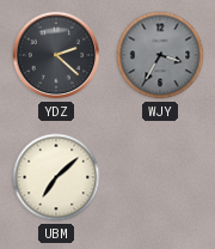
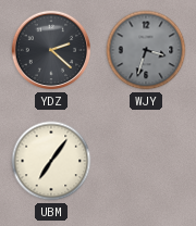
WJY: 3:35 -> 3:33
UBM: 7:08 -> 7:06
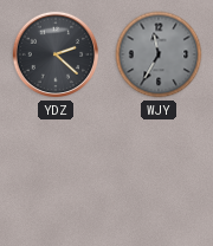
WJY: 3:33 -> 11:35
UBM: 7:06 -> none
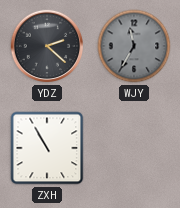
ZXH: none -> 10:55
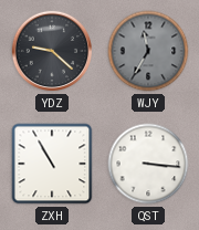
YDZ: 2:22 -> 9:22
QST: none -> 3:16
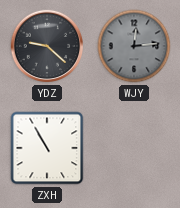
WJY: 11:35 -> 12:14
QST: 3:16 -> none
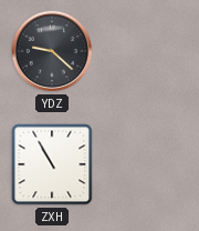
WJY: 12:14 -> none
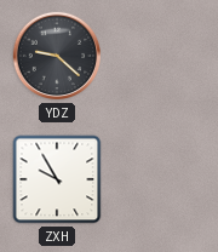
ZXH: 10:55 -> 9:55
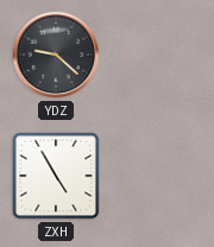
ZXH: 9:55 -> 4:55
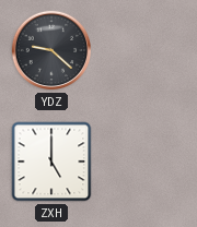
ZXH: 4:55 -> 5:00
